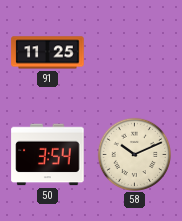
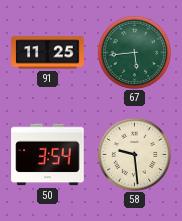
67: none -> 5:44
58: 10:11 -> 9:29
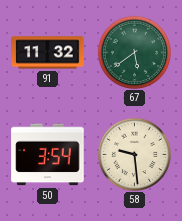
91: 11:25 -> 11:32
67: 5:44 -> 5:39
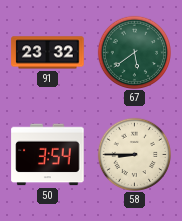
91: 11:32 -> 23:32
58: 9:29 -> 8:45
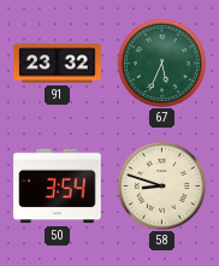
67: 5:39 -> 5:34
58: 8:45 -> 8:48
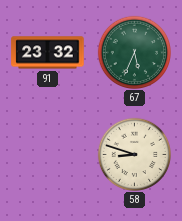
50: 3:54 -> none
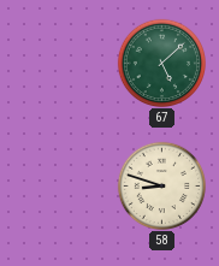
91: 23:32 -> none
67: 5:34 -> 5:08
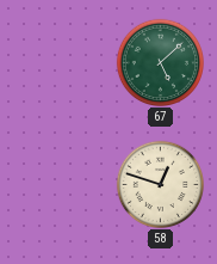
58: 8:48 -> 12:48
